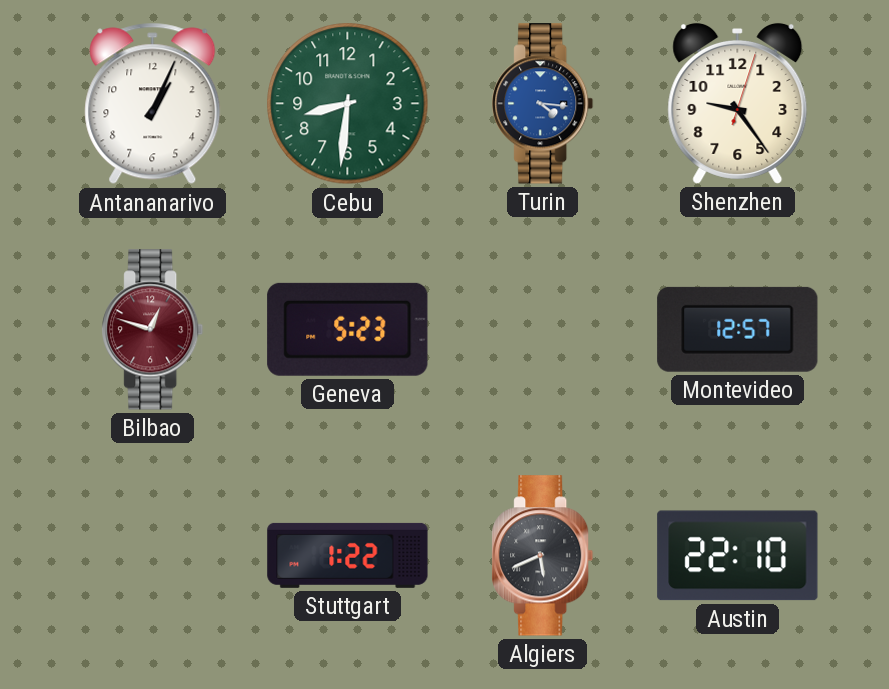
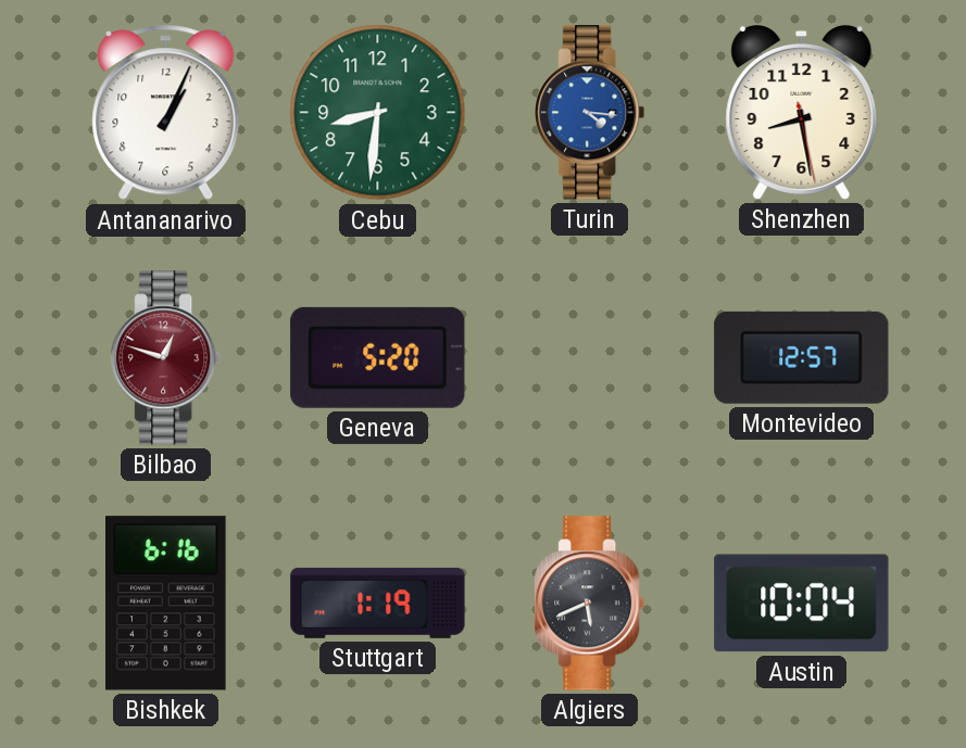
Shenzhen: 9:24 -> 8:28
Geneva: 5:23 -> 5:20
Bishkek: none -> 6:16
Stuttgart: 1:22 -> 1:19
Austin: 22:10 -> 10:04
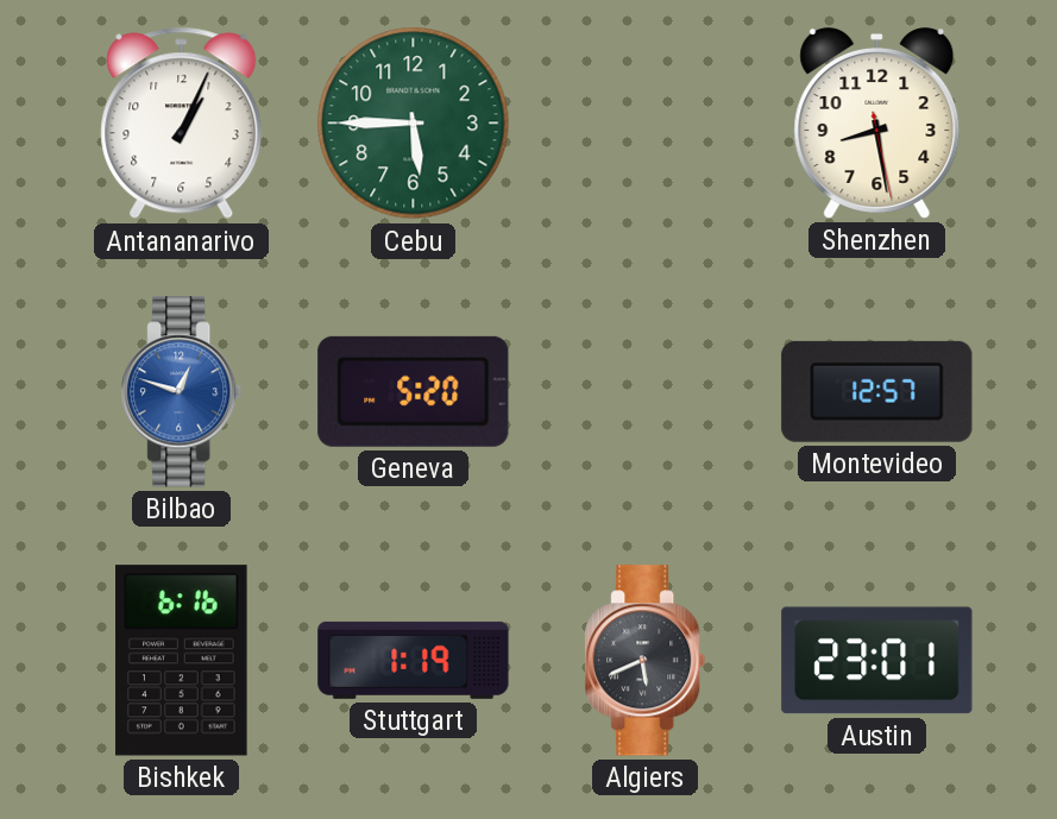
Cebu: 8:31 -> 5:45
Turin: 4:16 -> none
Bilbao dial: burgundy -> blue
Austin: 10:04 -> 23:01
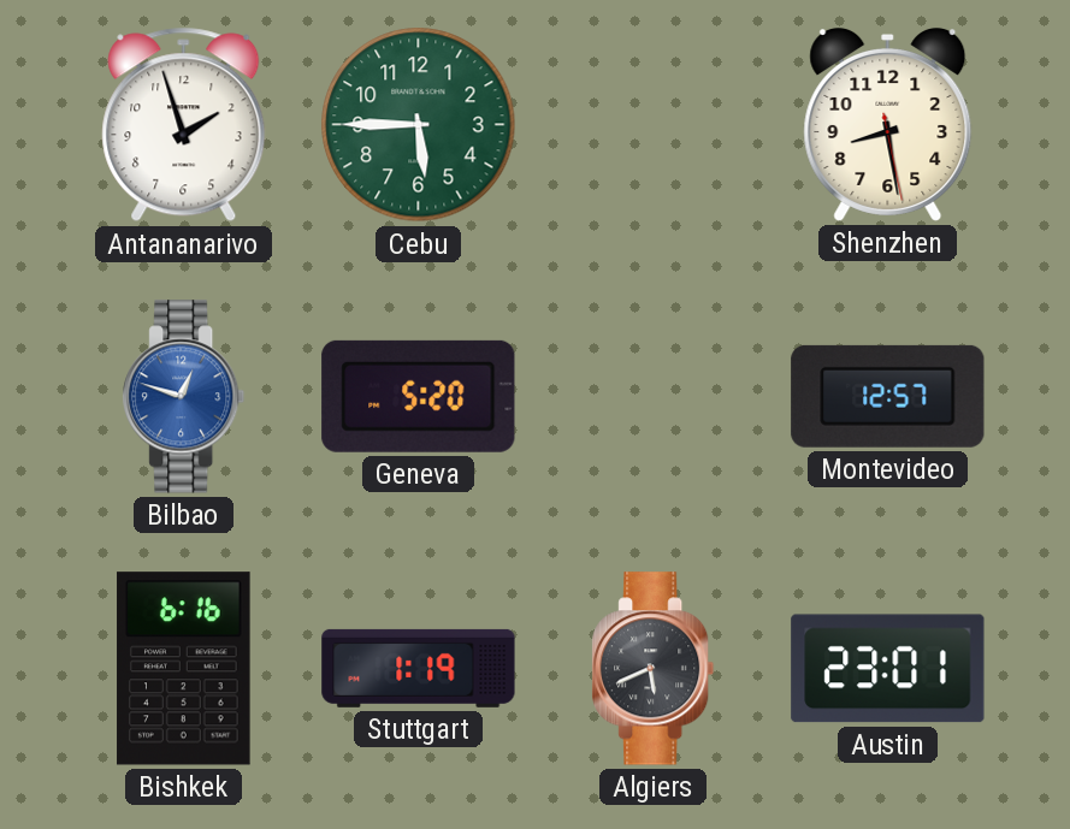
Antananarivo: 1:04 -> 1:57
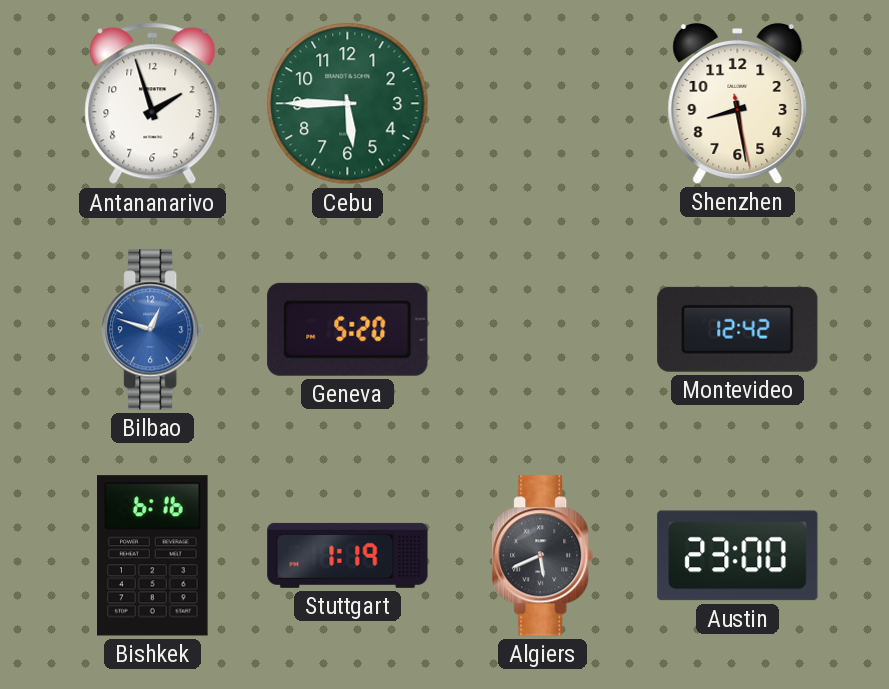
Montevideo: 12:57 -> 12:42
Austin: 23:01 -> 23:00
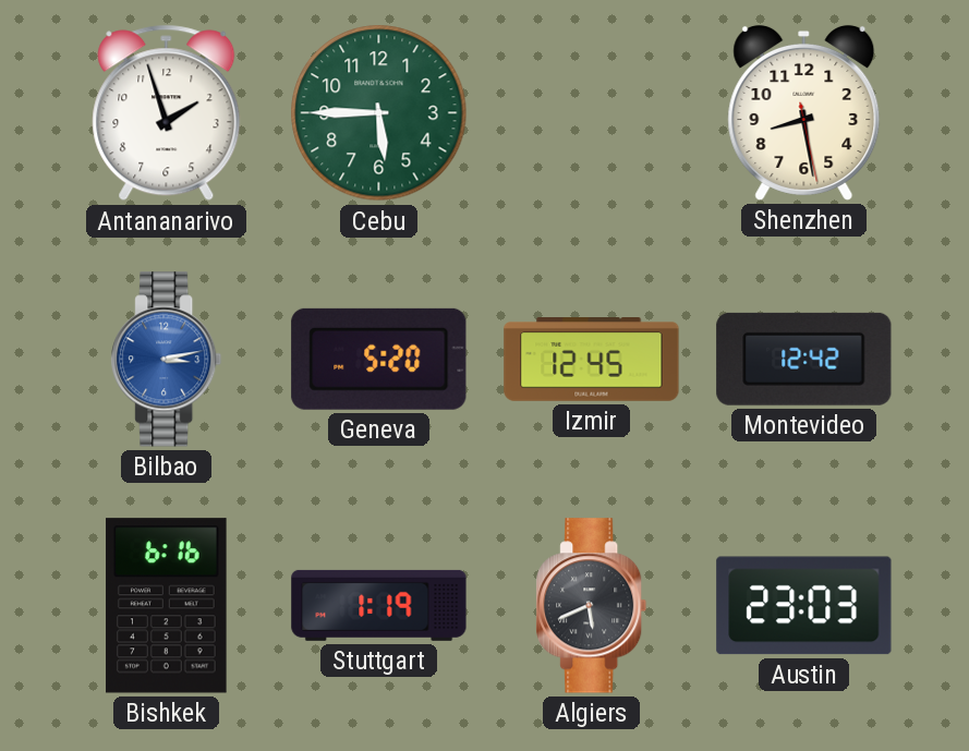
Bilbao: 12:48 -> 3:13
Izmir: none -> 12:45
Austin: 23:00 -> 23:03
